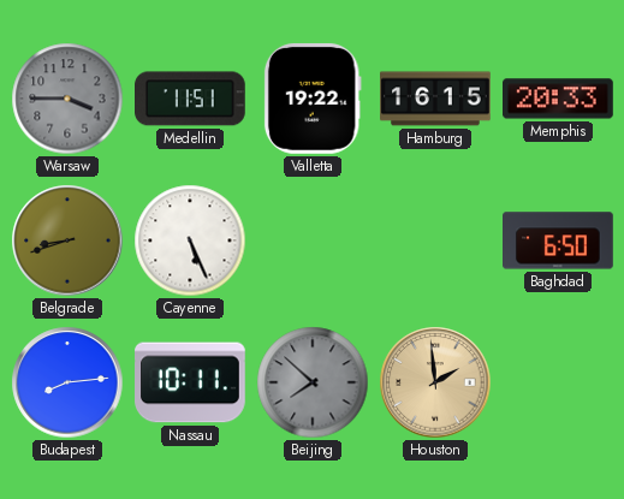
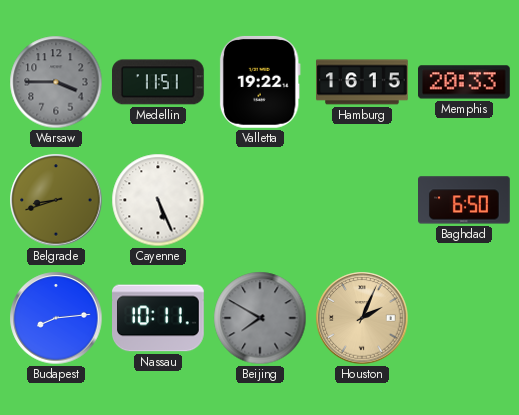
Beijing: 7:52 -> 7:50
Houston: 1:59 -> 2:04
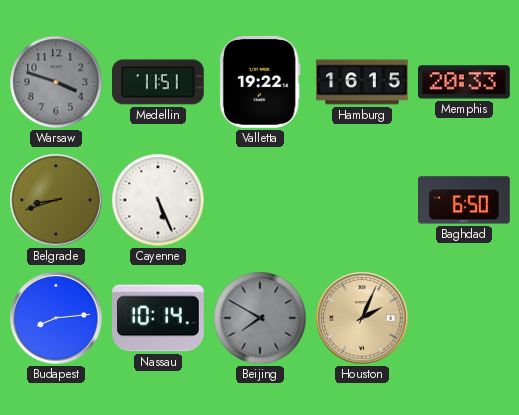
Warsaw: 3:45 -> 3:48
Nassau: 10:11 -> 10:14
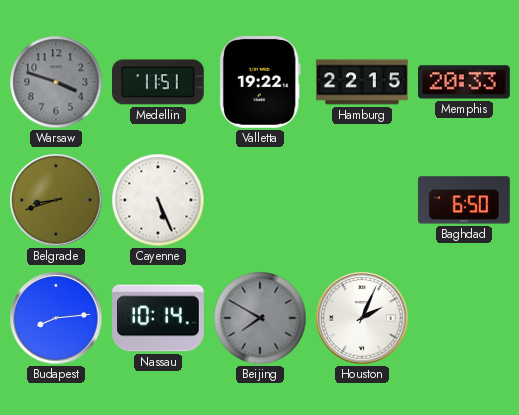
Hamburg: 16:15 -> 22:15
Houston dial: champagne -> white
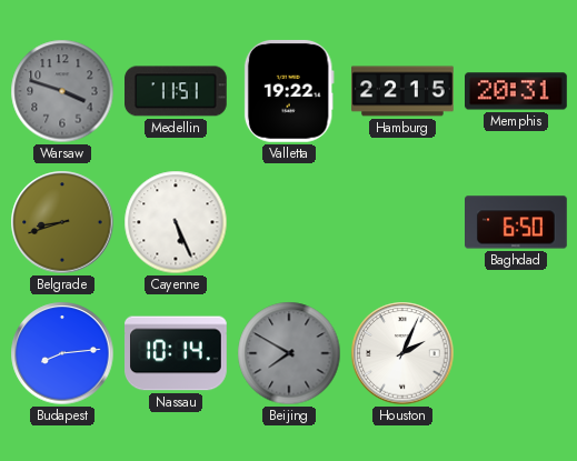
Memphis: 20:33 -> 20:31
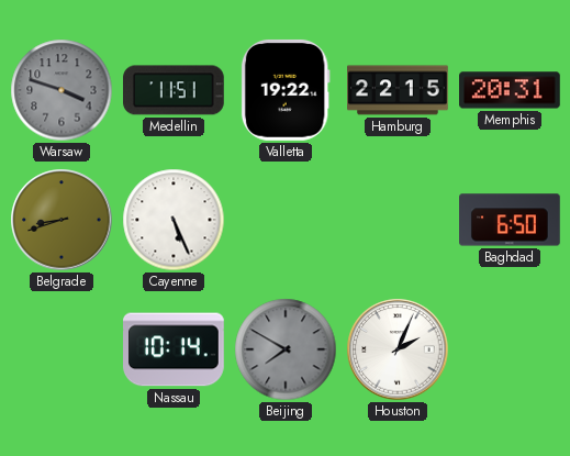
Budapest: 8:14 -> none
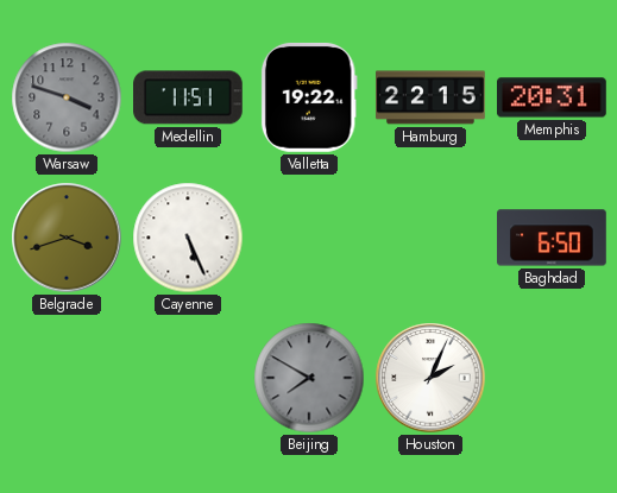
Belgrade: 8:42 -> 3:42
Nassau: 10:14 -> none
